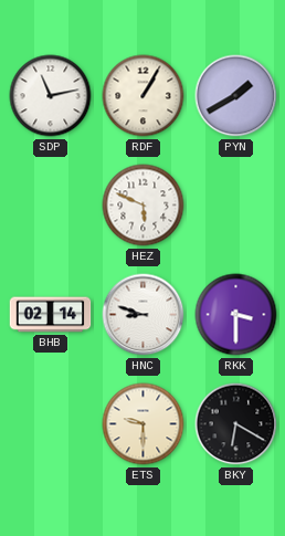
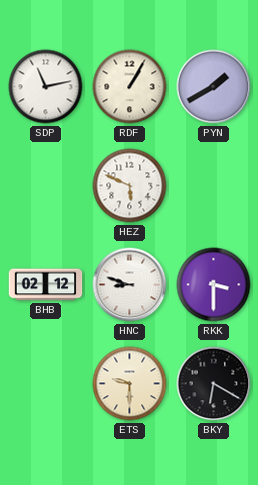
BHB: 02:14 -> 02:12
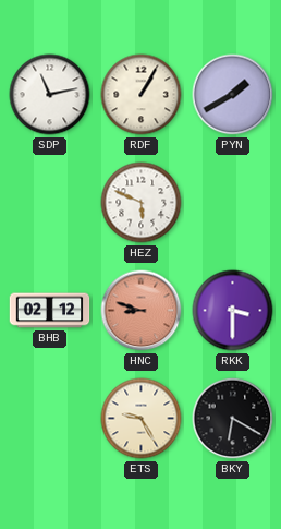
HNC dial: white -> salmon
ETS: 9:30 -> 9:25
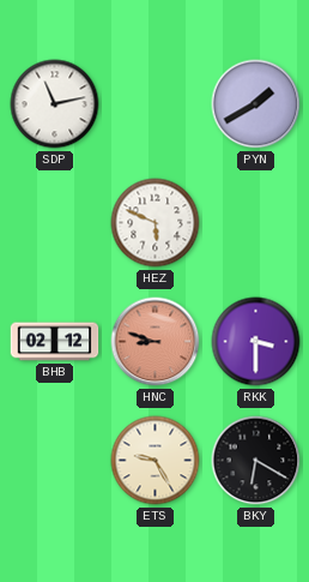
RDF: 1:05 -> none
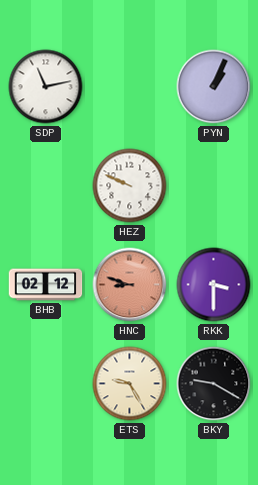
PYN: 1:40 -> 1:04
HEZ: 5:49 -> 9:49
BKY: 6:20 -> 9:20
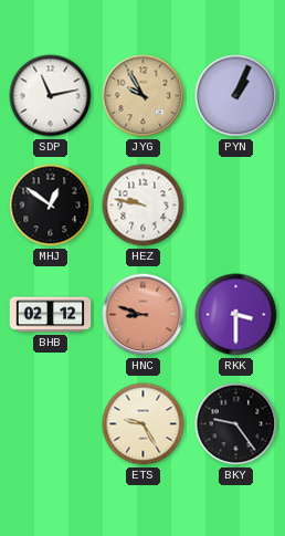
JYG: none -> 9:55
MHJ: none -> 12:51
HEZ: 9:49 -> 9:47
BKY: 9:20 -> 9:24
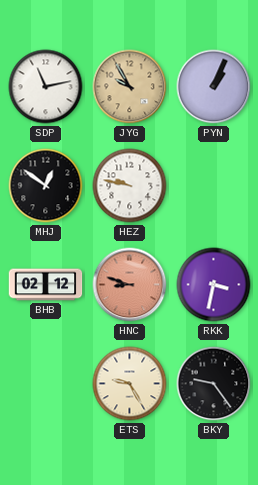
RKK: 3:30 -> 3:32
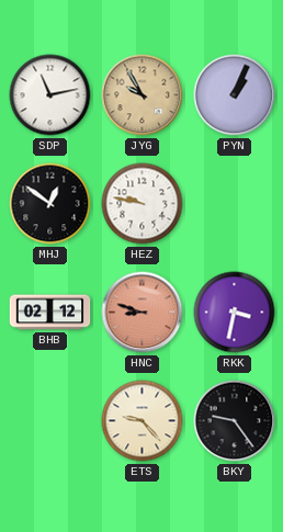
ETS: 9:25 -> 9:23
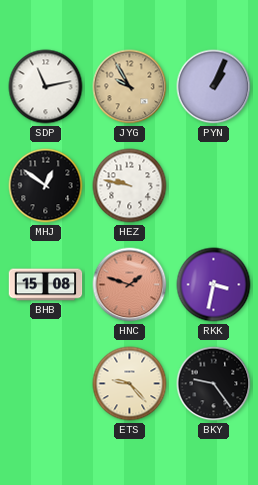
BHB: 02:12 -> 15:08
HNC: 8:48 -> 1:48
